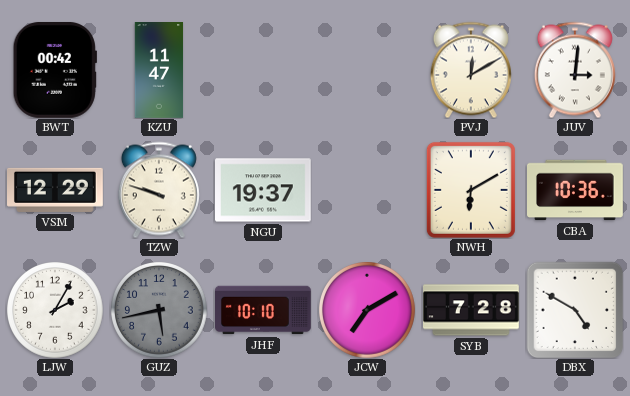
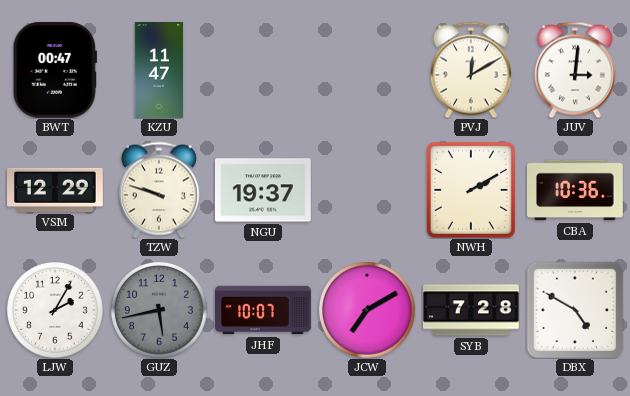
BWT: 00:42 -> 00:47
NWH: 6:10 -> 2:10
JHF: 10:10 -> 10:07
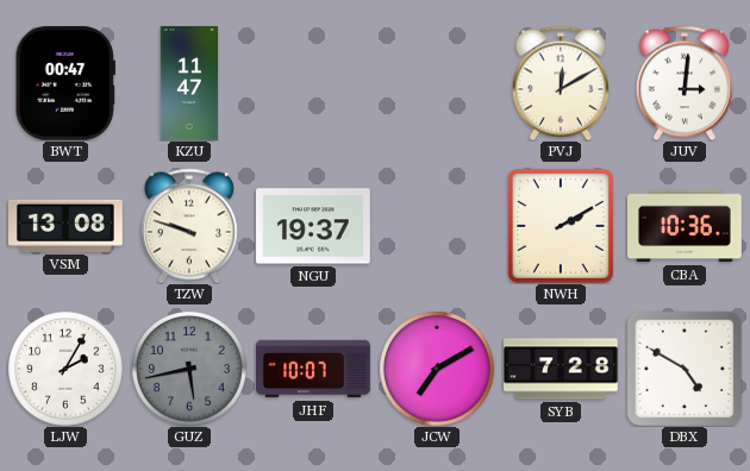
VSM: 12:29 -> 13:08
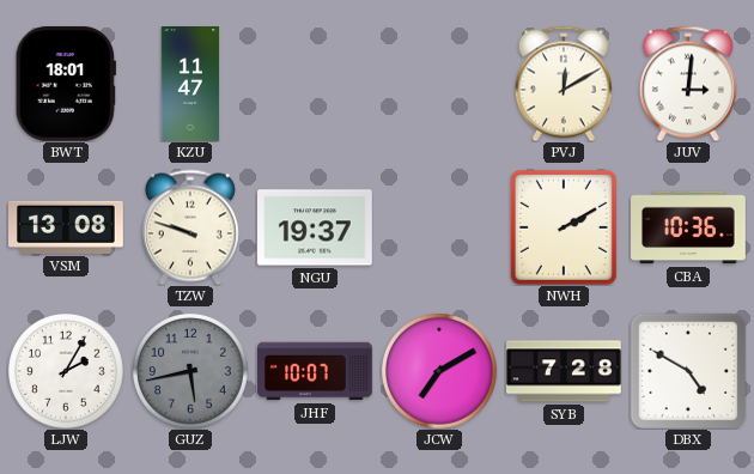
BWT: 00:47 -> 18:01
